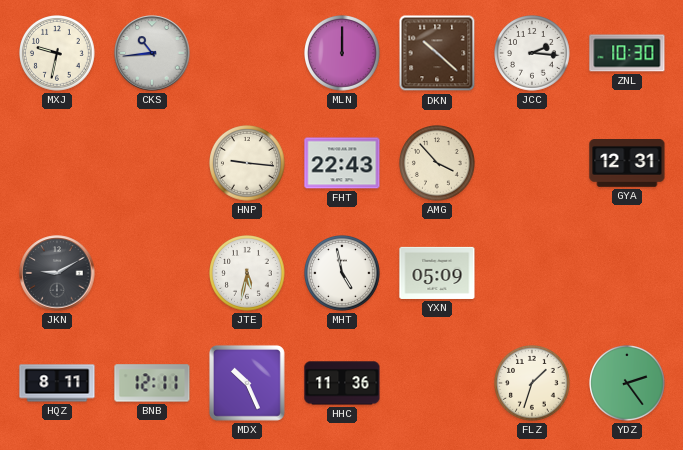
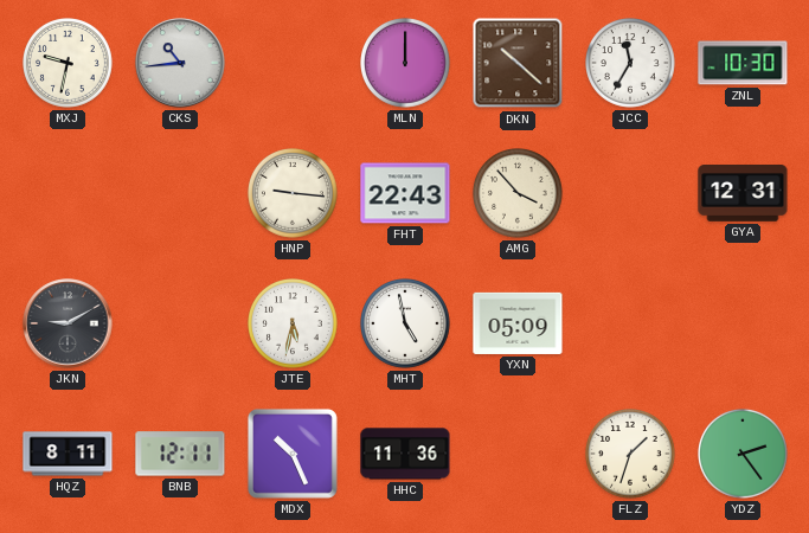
JCC: 2:16 -> 11:35
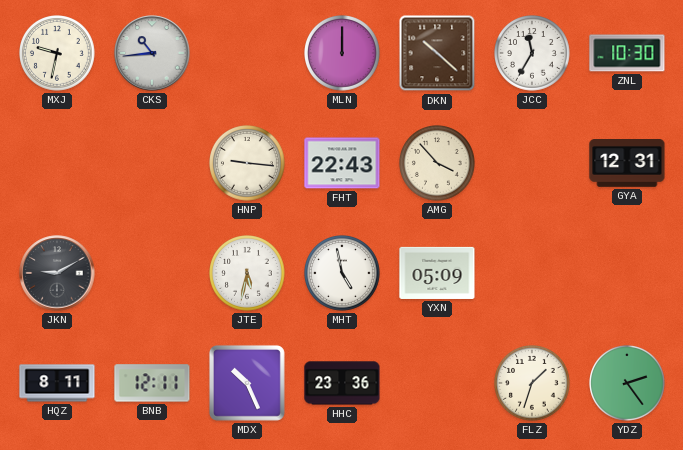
HHC: 11:36 -> 23:36
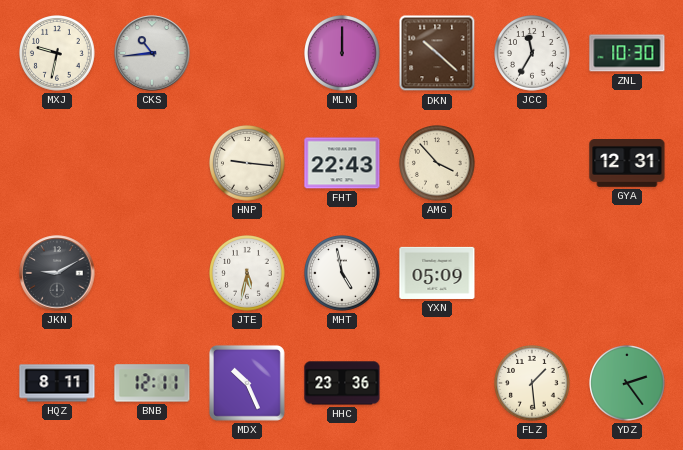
FLZ: 1:33 -> 1:29
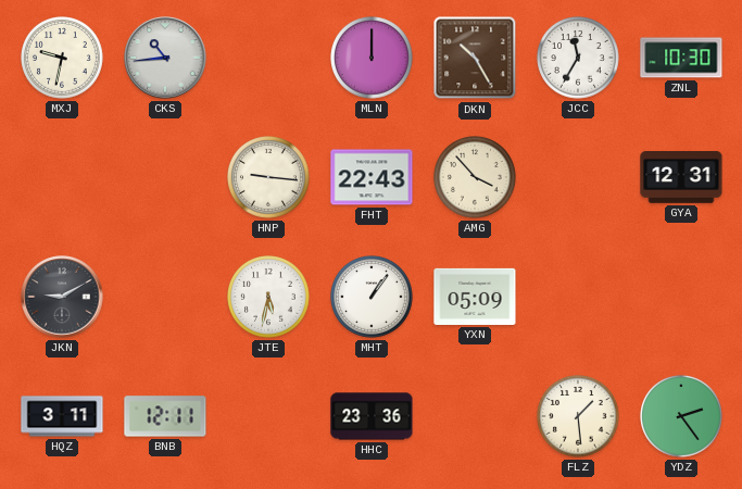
DKN: 10:22 -> 10:25
MHT: 4:58 -> 1:06
HQZ: 8:11 -> 3:11
MDX: 10:26 -> none
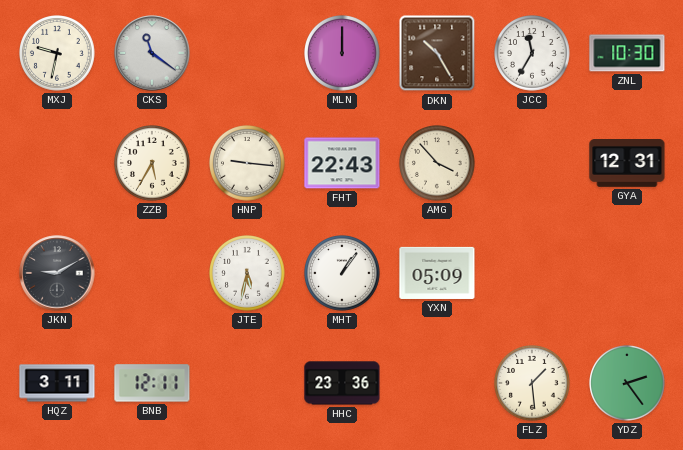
CKS: 10:44 -> 11:21
ZZB: none -> 5:35
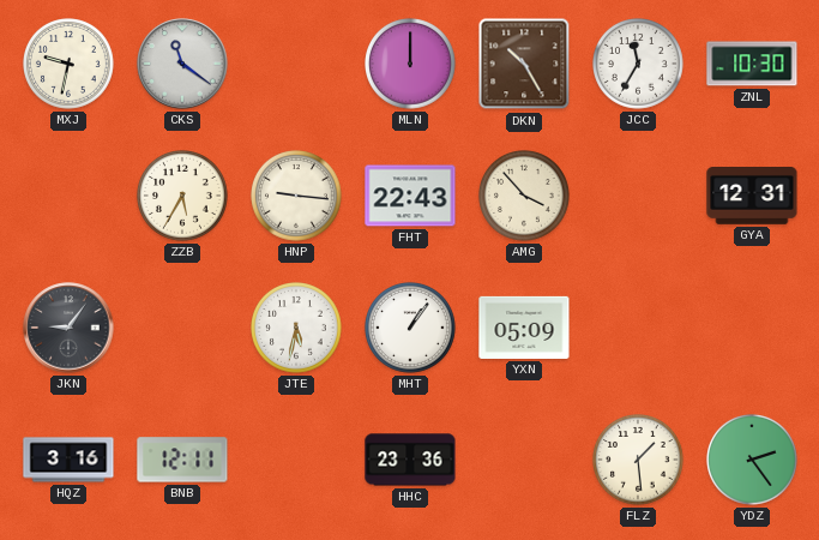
JKN: 9:10 -> 9:06
HQZ: 3:11 -> 3:16
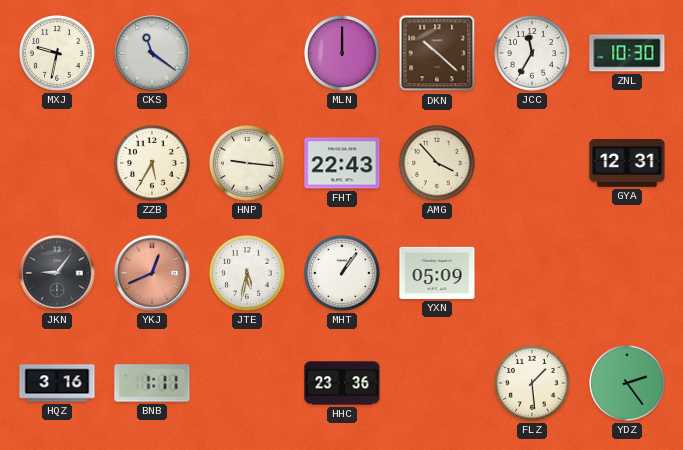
DKN: 10:25 -> 10:22
YKJ: none -> 12:41
BNB: 12:11 -> 1:11
